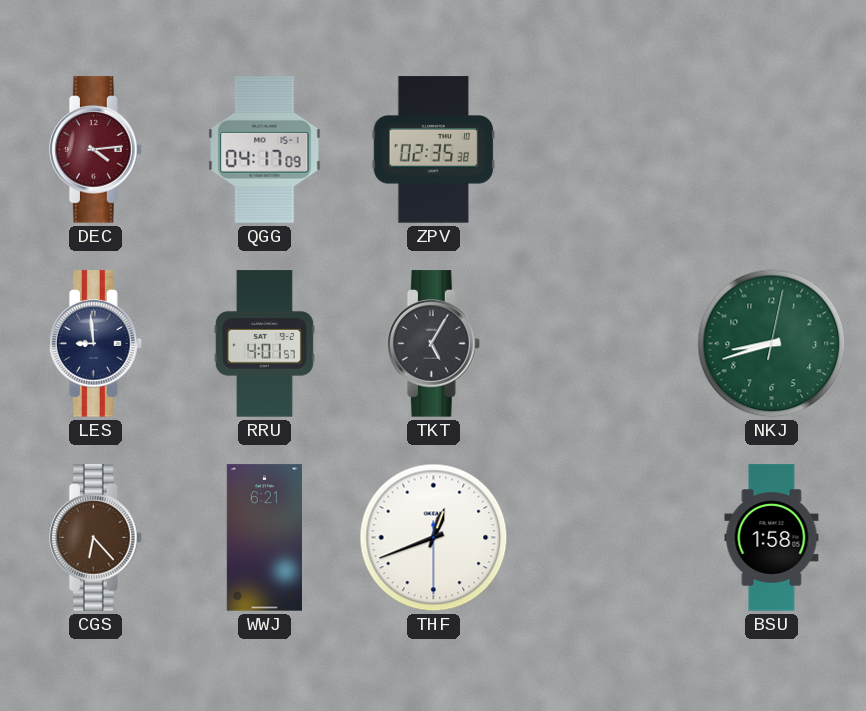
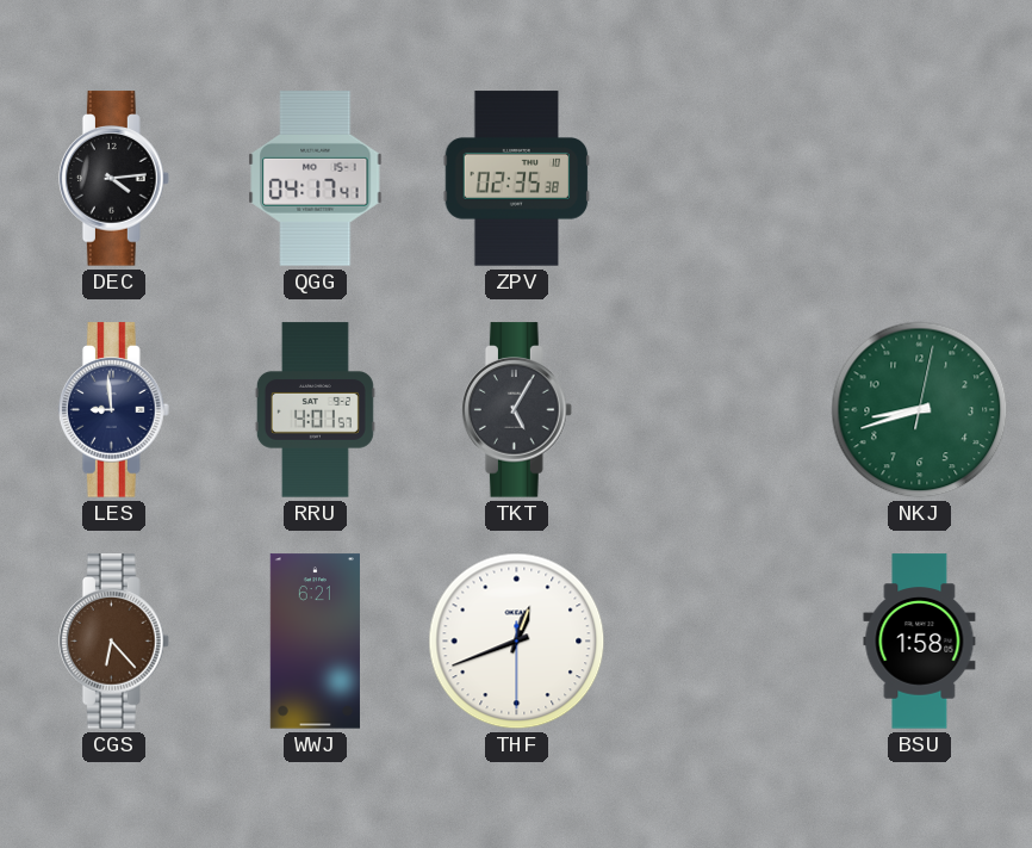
DEC dial: burgundy -> black
QGG: 04:17:09 -> 04:17:41
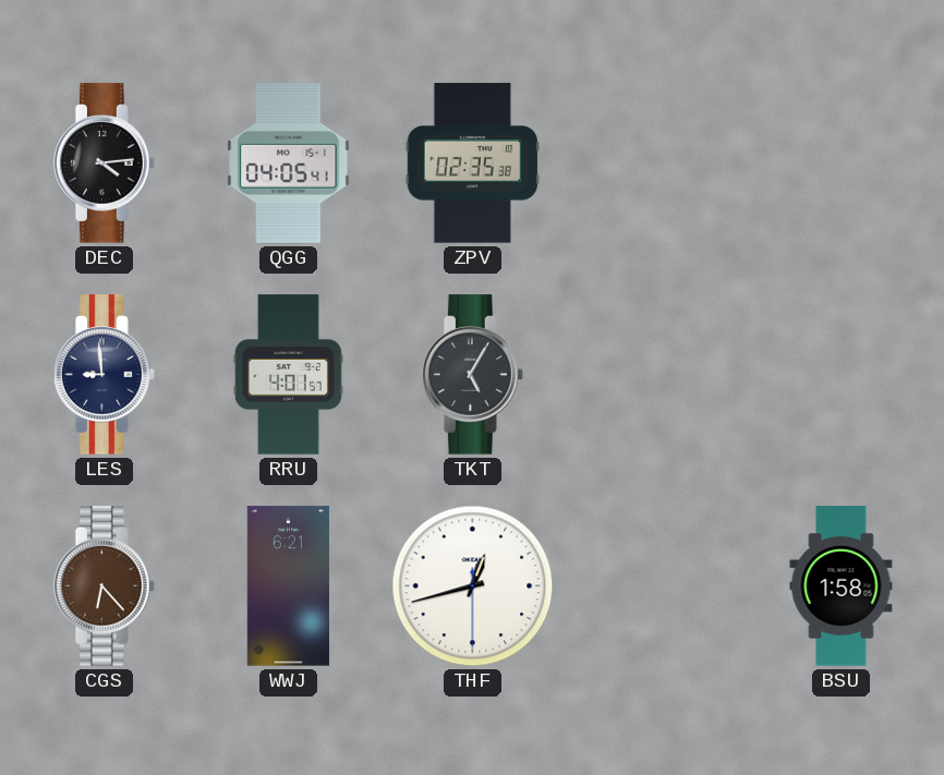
QGG: 04:17 -> 04:05
NKJ: 8:42 -> none
THF: 12:41 -> 12:42
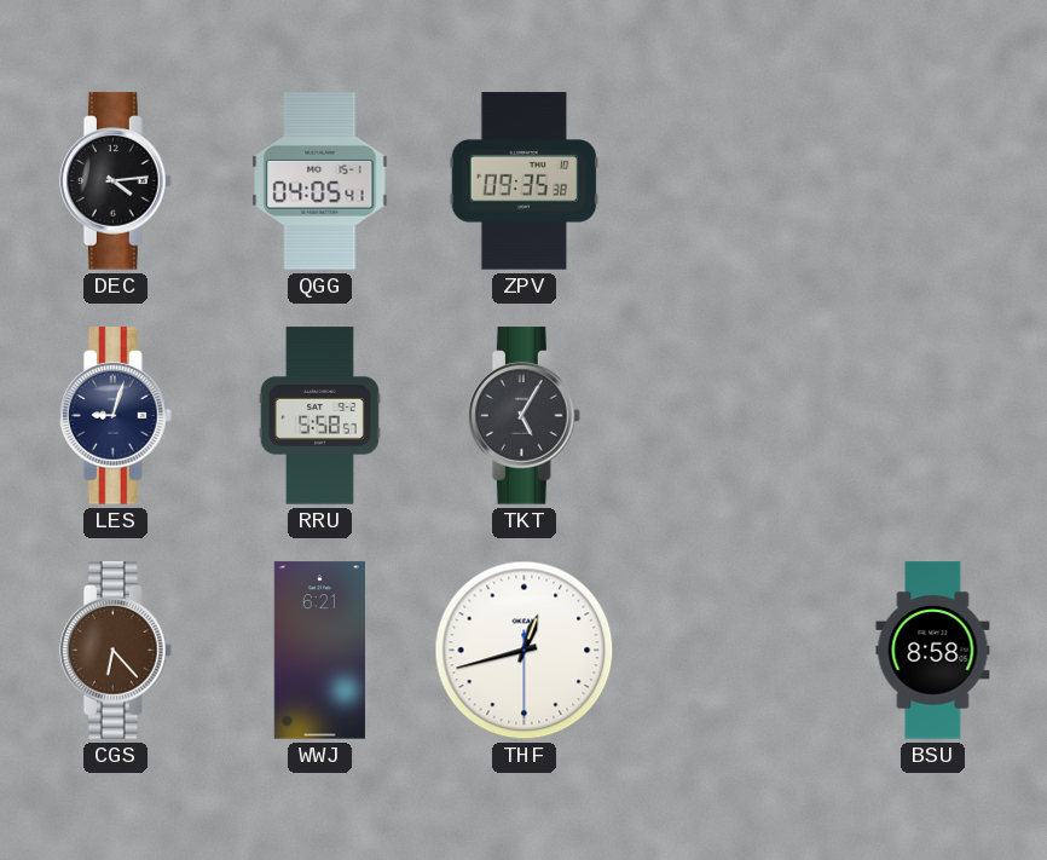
ZPV: 02:35 -> 09:35
LES: 8:59 -> 9:03
RRU: 4:01 -> 5:58
BSU: 1:58 -> 8:58
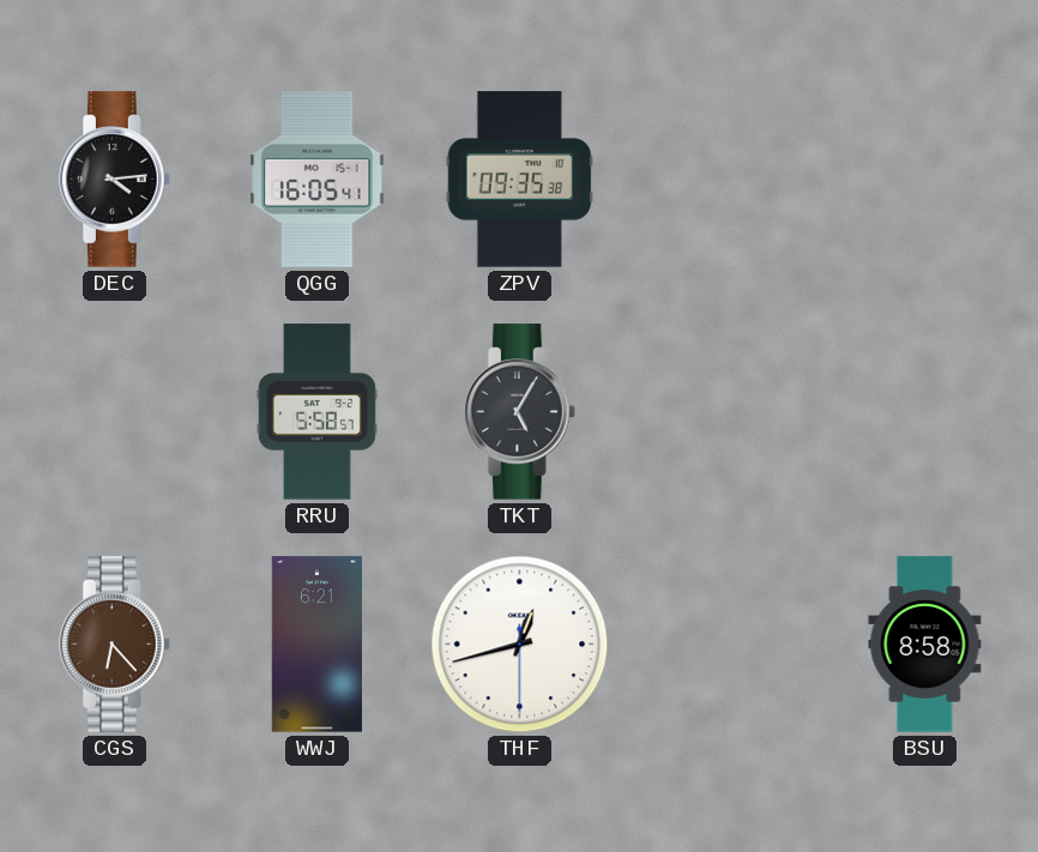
QGG: 04:05 -> 16:05
LES: 9:03 -> none
